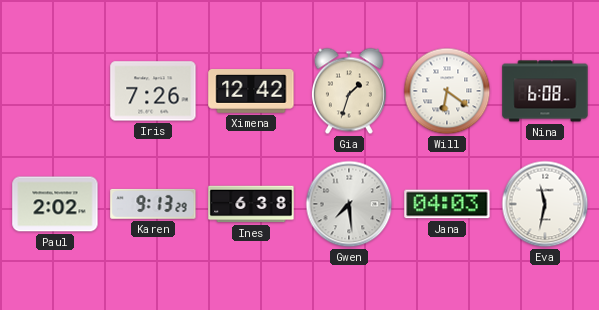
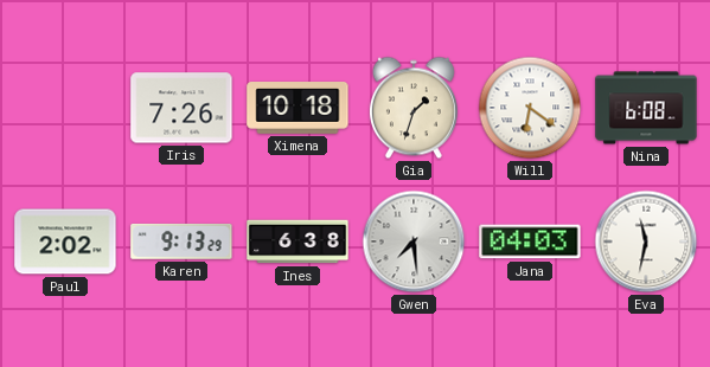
Ximena: 12:42 -> 10:18
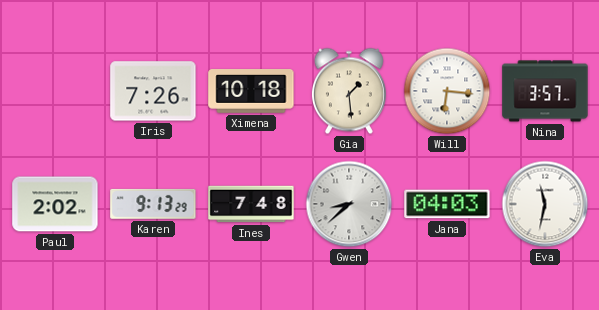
Gia: 1:33 -> 1:29
Will: 6:21 -> 6:16
Nina: 6:08 -> 3:57
Ines: 6:38 -> 7:48
Gwen: 7:29 -> 8:38
